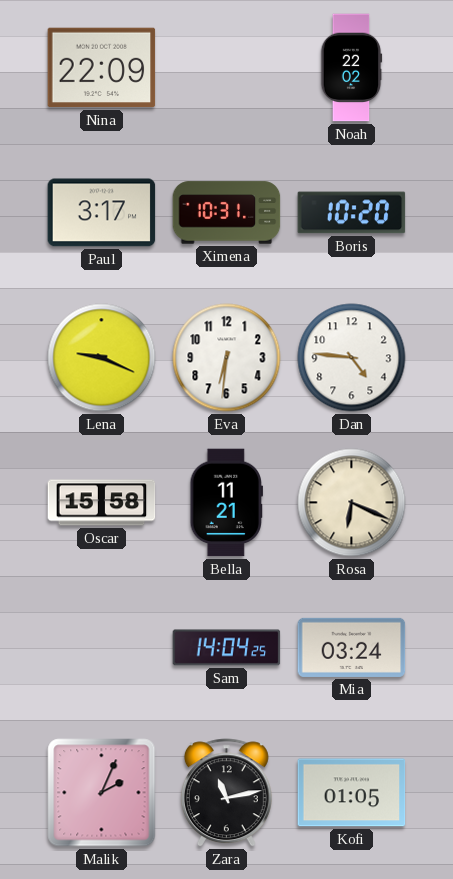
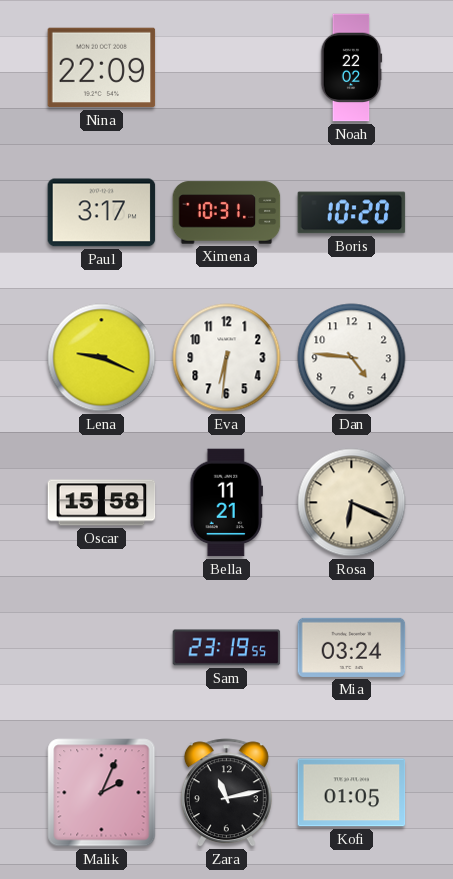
Sam: 14:04 -> 23:19
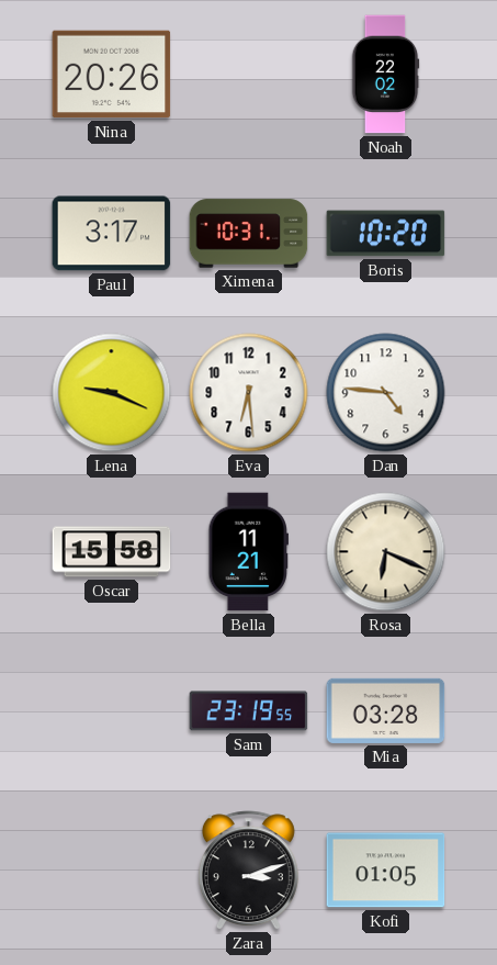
Nina: 22:09 -> 20:26
Eva: 6:31 -> 6:29
Mia: 03:24 -> 03:28
Malik: 2:04 -> none
Zara: 11:13 -> 3:12
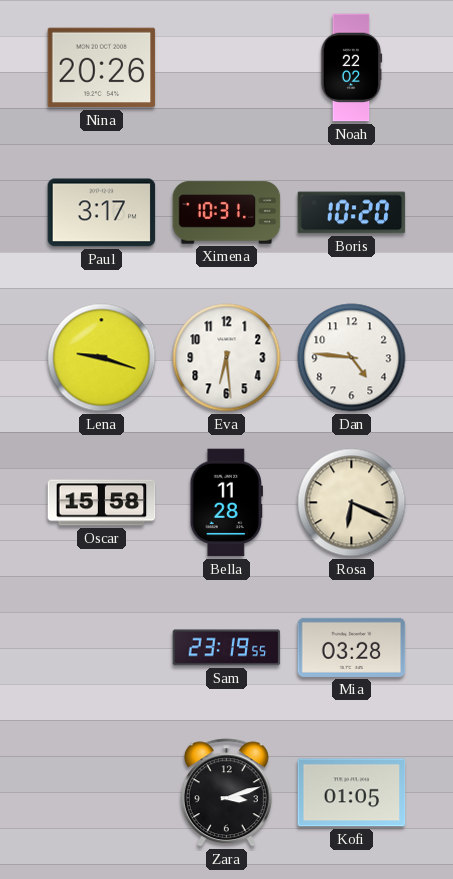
Lena: 9:19 -> 9:18
Bella: 11:21 -> 11:28
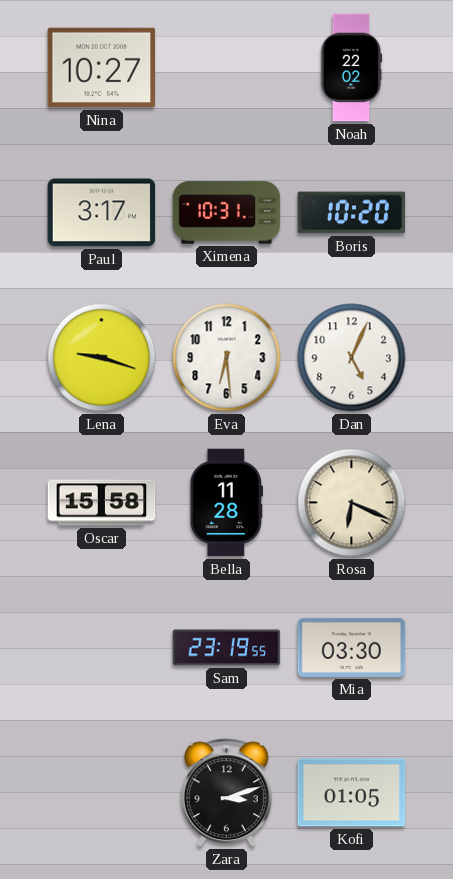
Nina: 20:26 -> 10:27
Dan: 4:46 -> 5:04
Mia: 03:28 -> 03:30
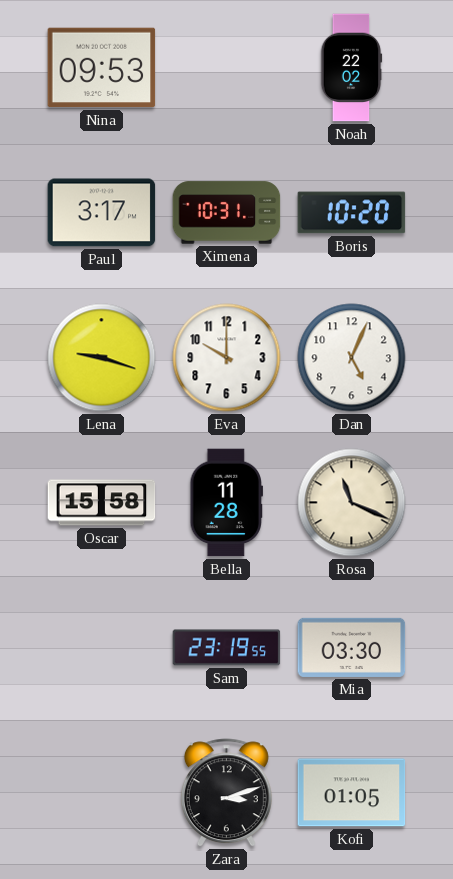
Nina: 10:27 -> 09:53
Eva: 6:29 -> 10:00
Rosa: 6:19 -> 11:19
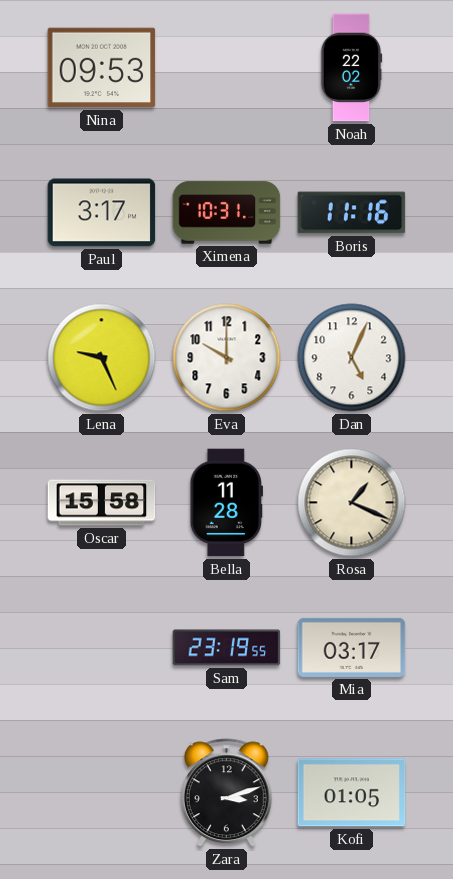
Boris: 10:20 -> 11:16
Lena: 9:18 -> 9:26
Rosa: 11:19 -> 1:19
Mia: 03:30 -> 03:17
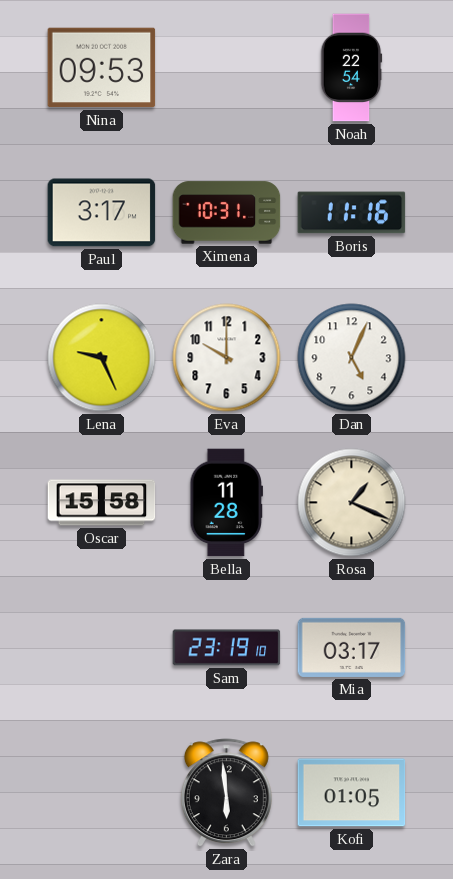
Noah: 22:02 -> 22:54
Sam: 23:19:55 -> 23:19:10
Zara: 3:12 -> 5:59
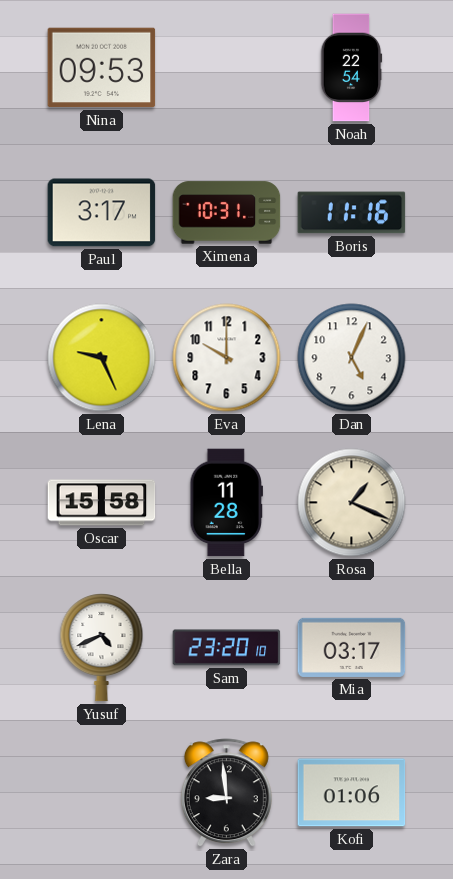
Yusuf: none -> 4:41
Sam: 23:19 -> 23:20
Zara: 5:59 -> 8:59
Kofi: 01:05 -> 01:06
